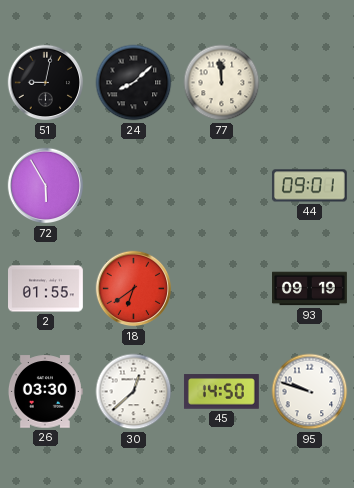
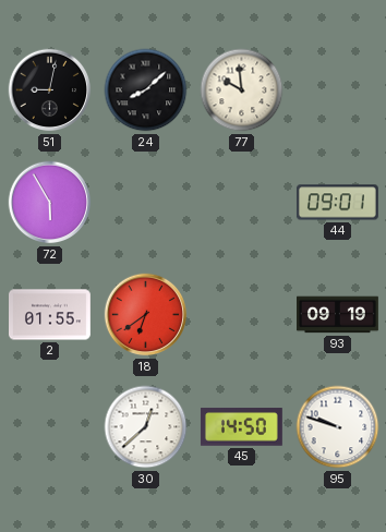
77: 11:59 -> 9:59
26: 03:30 -> none
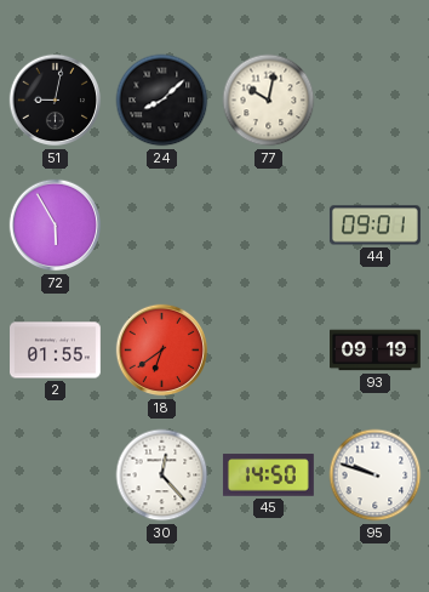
77: 9:59 -> 10:02
30: 12:38 -> 12:23
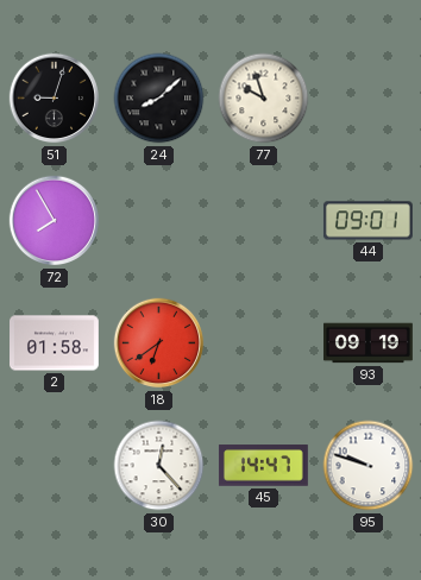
51: 9:02 -> 9:03
77: 10:02 -> 9:57
72: 5:55 -> 7:55
2: 01:55 -> 01:58
45: 14:50 -> 14:47
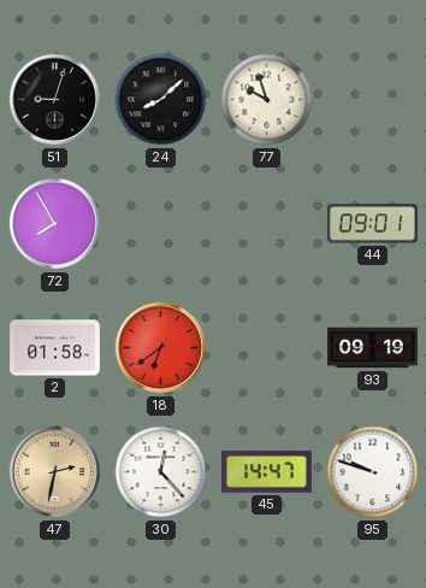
47: none -> 2:32
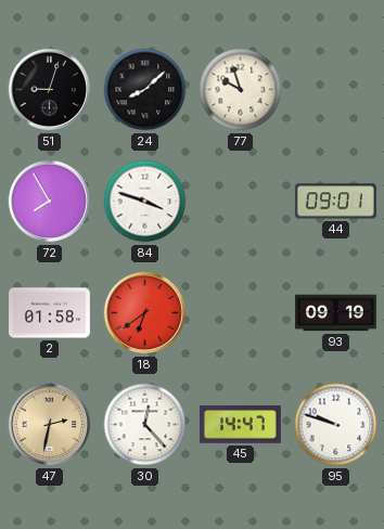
84: none -> 3:48
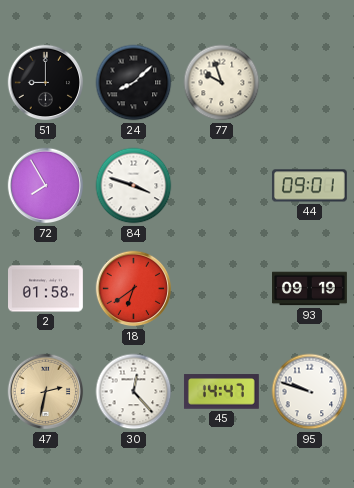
51: 9:03 -> 9:00
